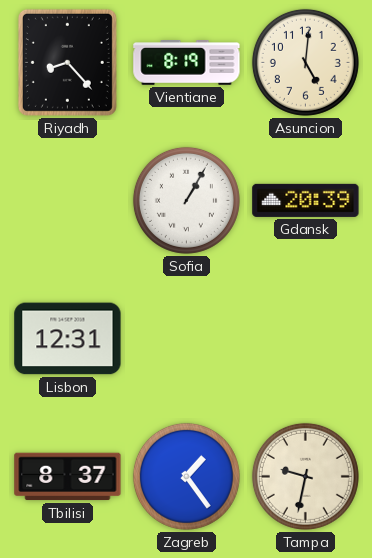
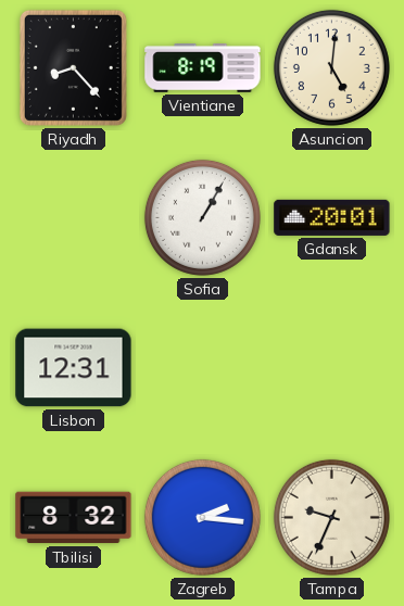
Gdansk: 20:39 -> 20:01
Tbilisi: 8:37 -> 8:32
Zagreb: 1:24 -> 2:16
Tampa: 9:32 -> 9:34
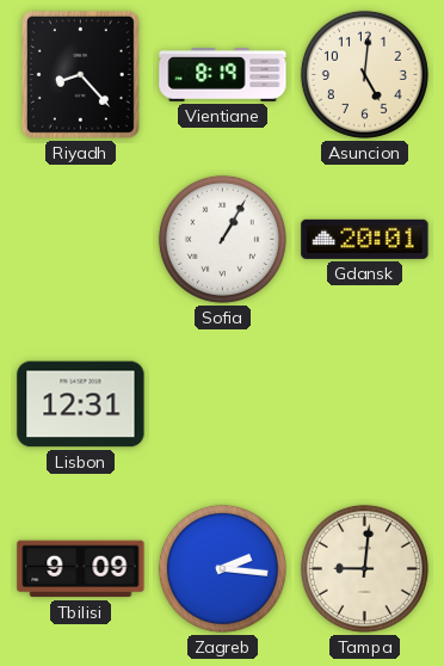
Tbilisi: 8:32 -> 9:09
Tampa: 9:34 -> 9:01
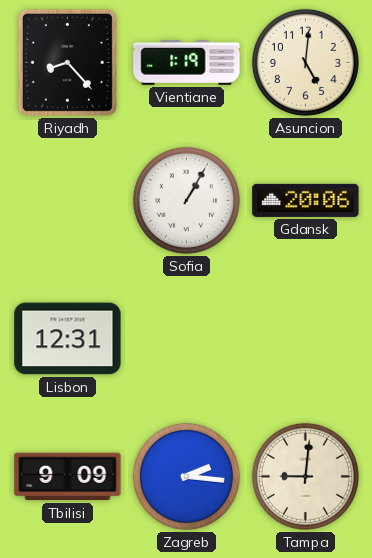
Vientiane: 8:19 -> 1:19
Gdansk: 20:01 -> 20:06
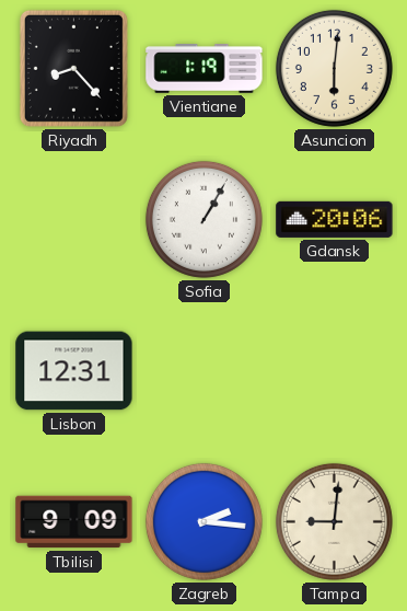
Asuncion: 5:01 -> 6:01
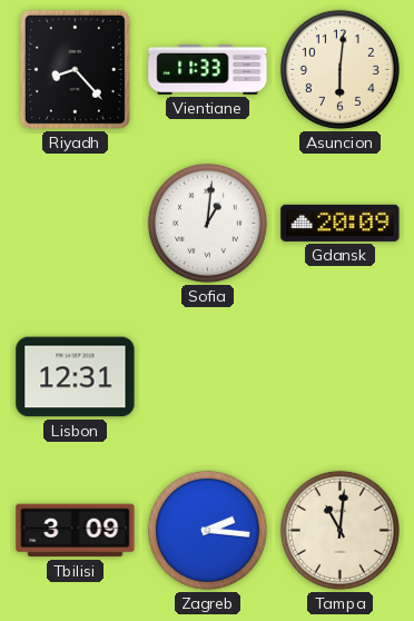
Vientiane: 1:19 -> 11:33
Sofia: 1:05 -> 1:01
Gdansk: 20:06 -> 20:09
Tbilisi: 9:09 -> 3:09
Tampa: 9:01 -> 11:01
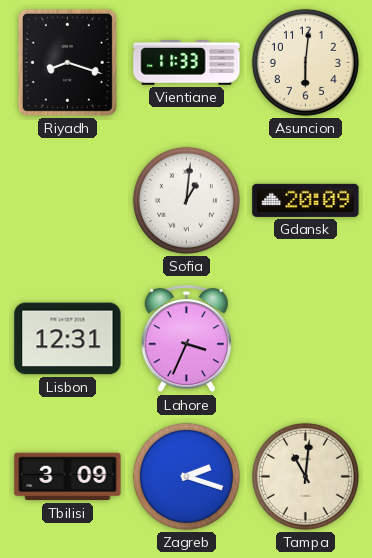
Riyadh: 8:23 -> 8:18
Lahore: none -> 3:34
Zagreb: 2:16 -> 2:18
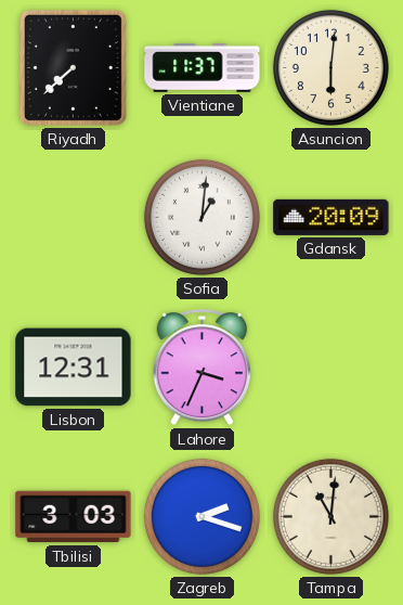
Riyadh: 8:18 -> 7:38
Vientiane: 11:33 -> 11:37
Tbilisi: 3:09 -> 3:03
